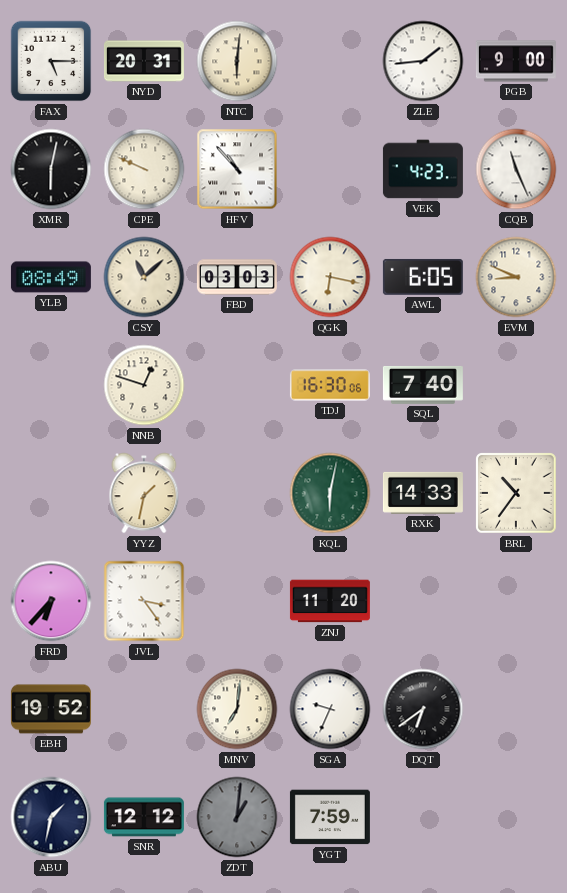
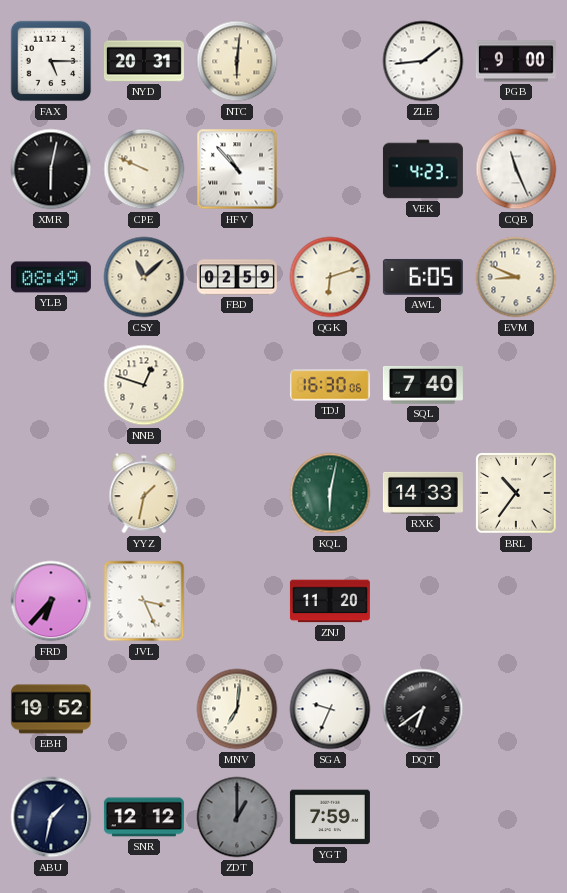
FBD: 03:03 -> 02:59
QGK: 6:17 -> 6:12
JVL: 3:24 -> 3:26
ZDT: 1:01 -> 1:00
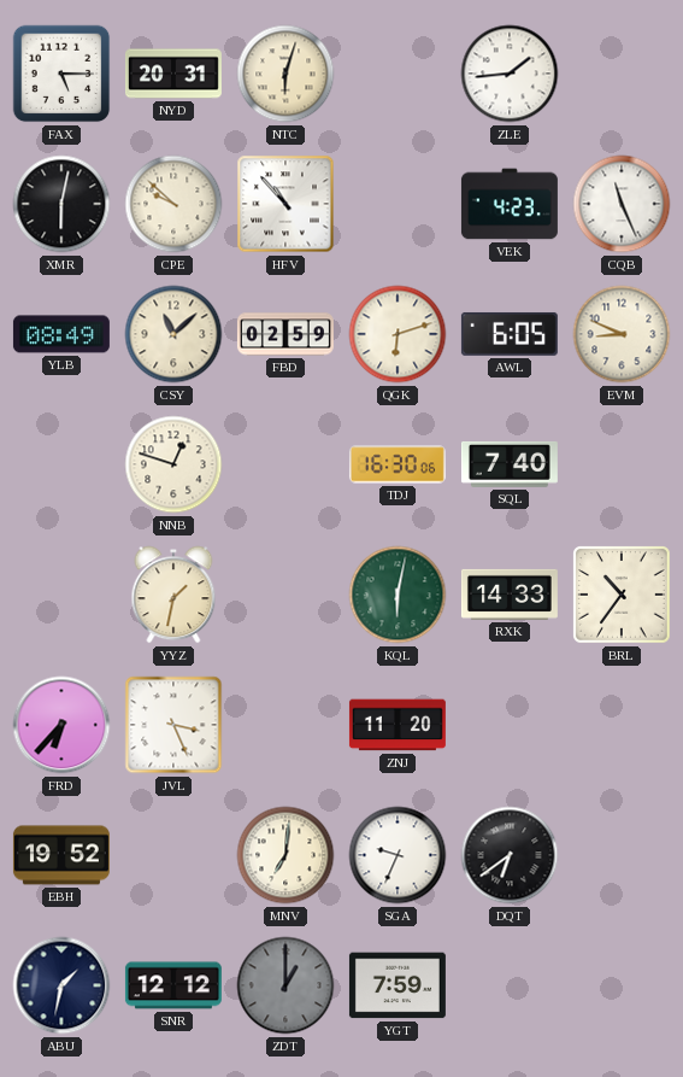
NTC: 6:01 -> 6:03
PGB: 9:00 -> none
CPE: 9:49 -> 9:52
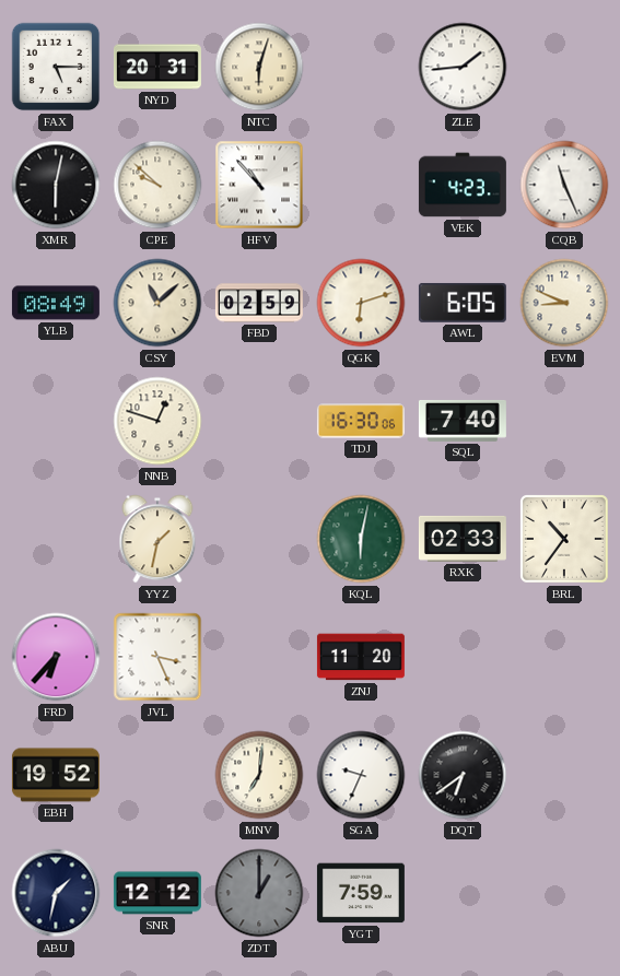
RXK: 14:33 -> 02:33
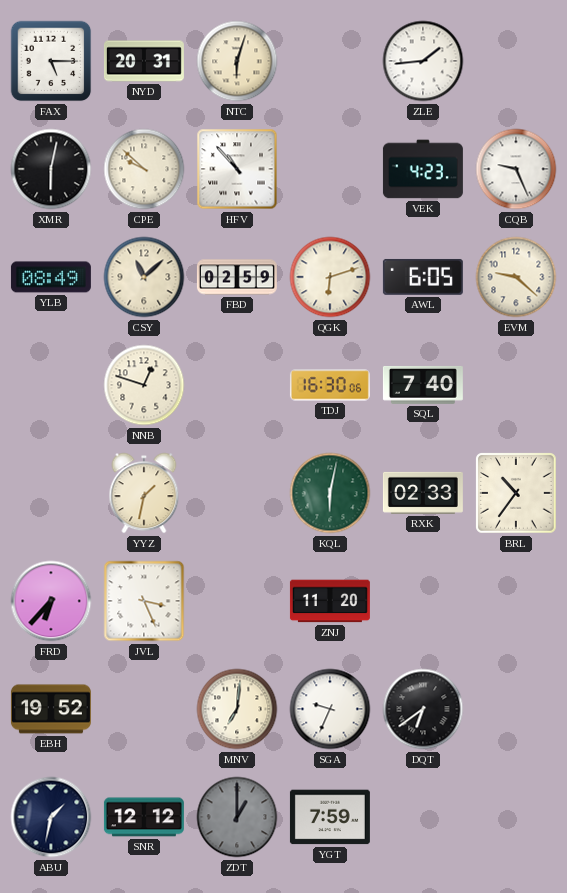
CQB: 11:26 -> 9:26
EVM: 8:49 -> 9:22
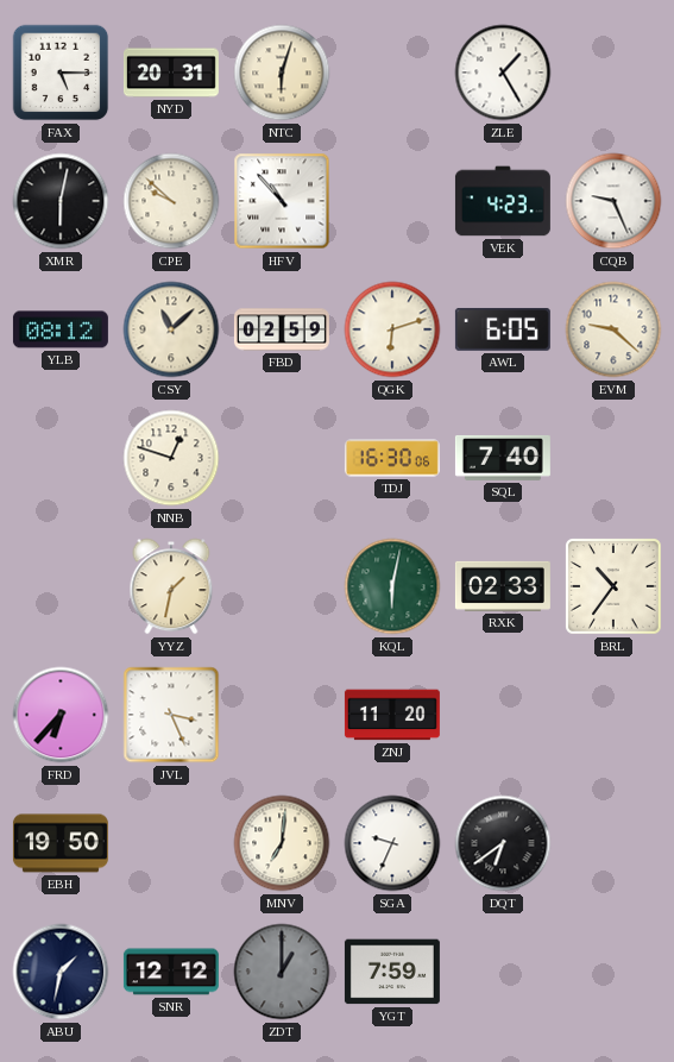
ZLE: 1:44 -> 1:25
YLB: 08:49 -> 08:12
EBH: 19:52 -> 19:50
